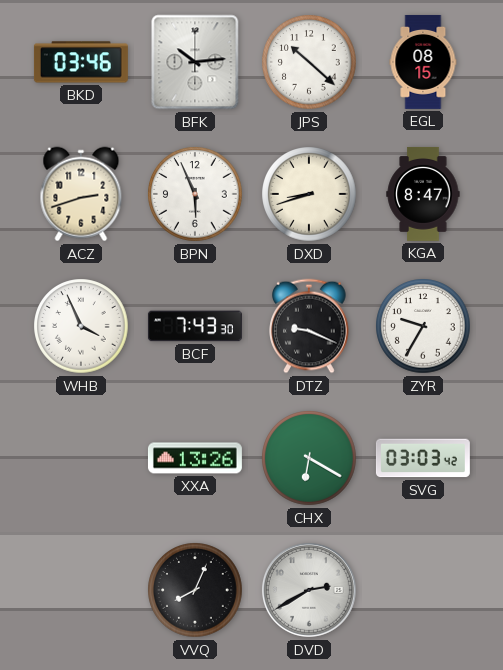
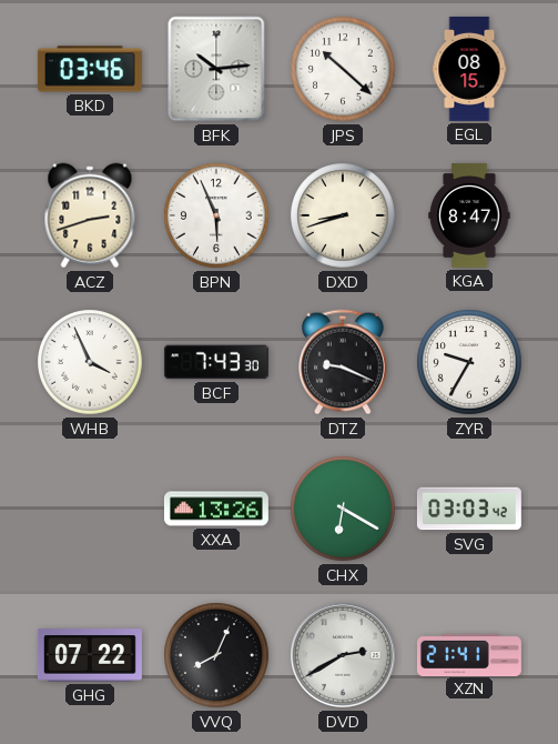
GHG: none -> 07:22
XZN: none -> 21:41
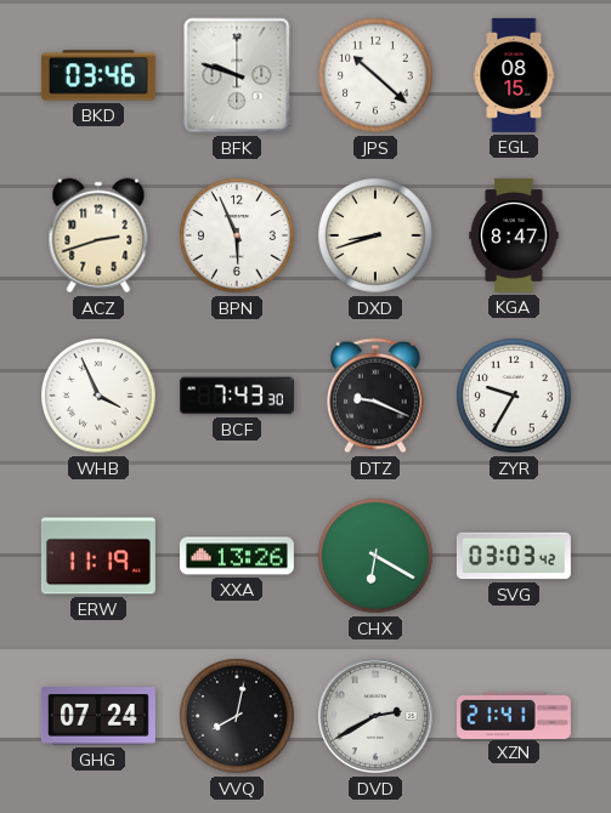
BFK: 10:14 -> 9:48
ERW: none -> 11:19
GHG: 07:22 -> 07:24
VVQ: 8:04 -> 8:02
